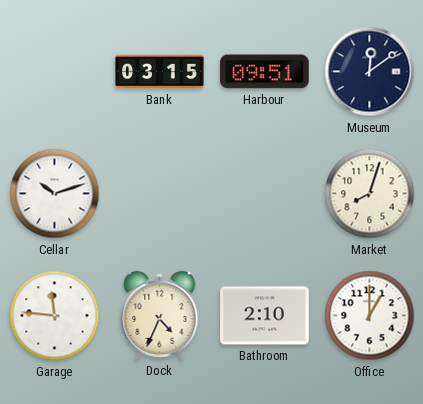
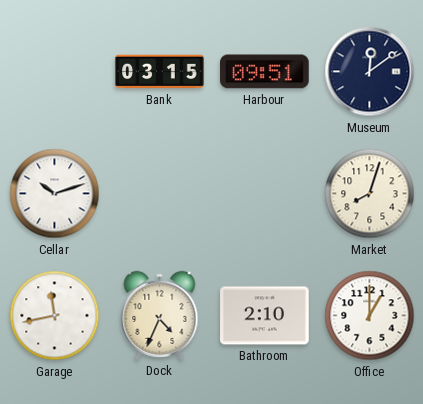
Garage: 11:46 -> 11:43
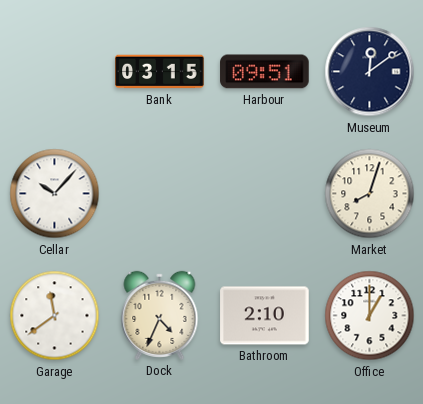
Cellar: 10:12 -> 10:07
Garage: 11:43 -> 11:39
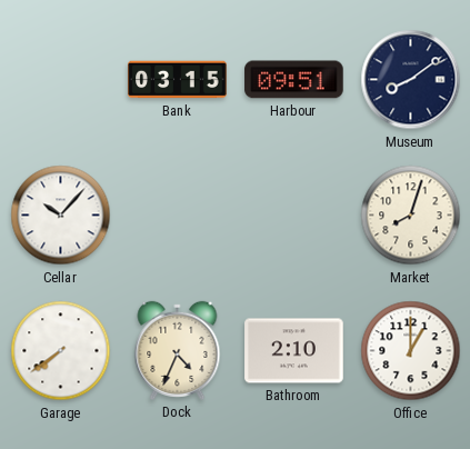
Museum: 12:09 -> 8:09
Garage: 11:39 -> 7:39
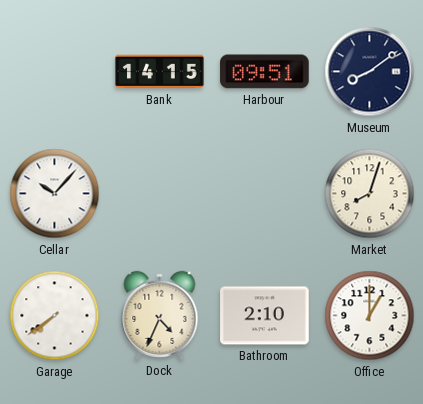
Bank: 03:15 -> 14:15
